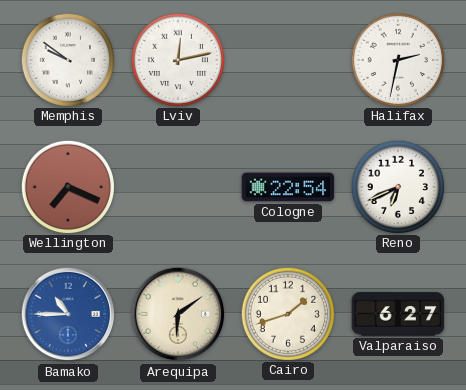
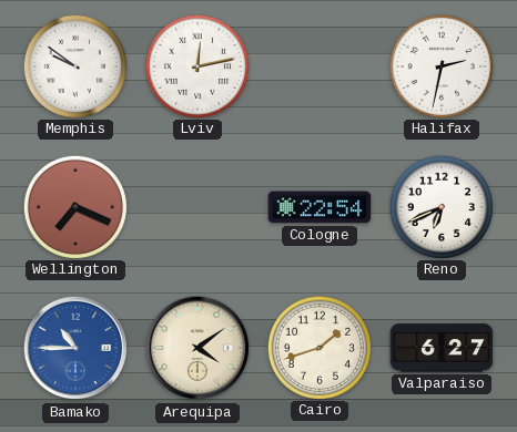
Arequipa: 6:09 -> 4:09
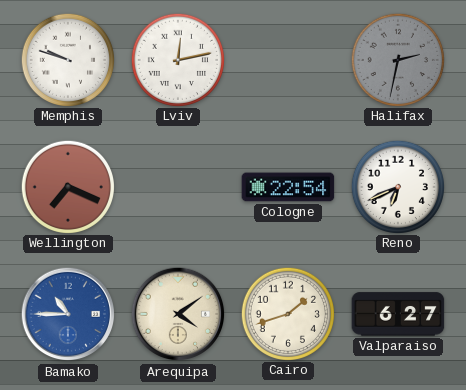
Memphis: 9:51 -> 9:48
Halifax dial: white -> grey
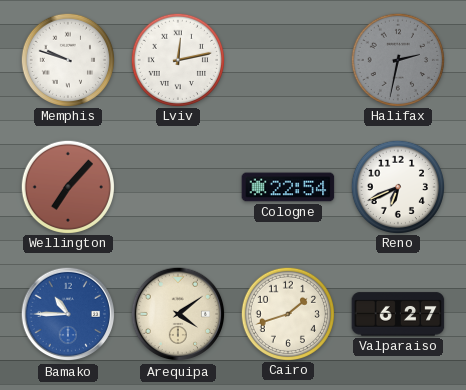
Wellington: 7:19 -> 7:07
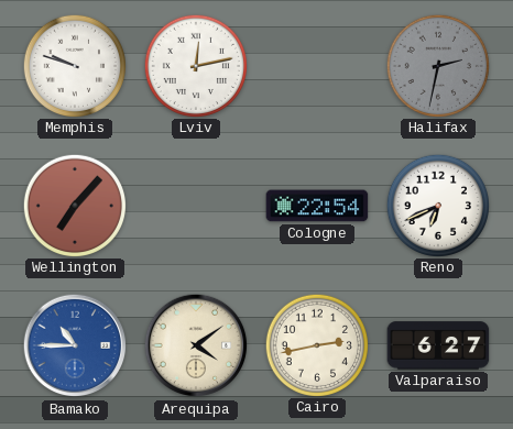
Cairo: 1:42 -> 2:43
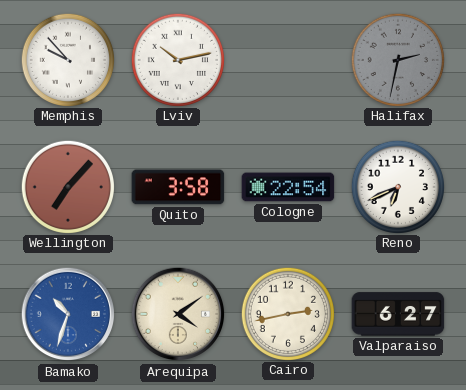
Memphis: 9:48 -> 9:53
Lviv: 12:13 -> 10:13
Quito: none -> 3:58
Bamako: 10:45 -> 10:33
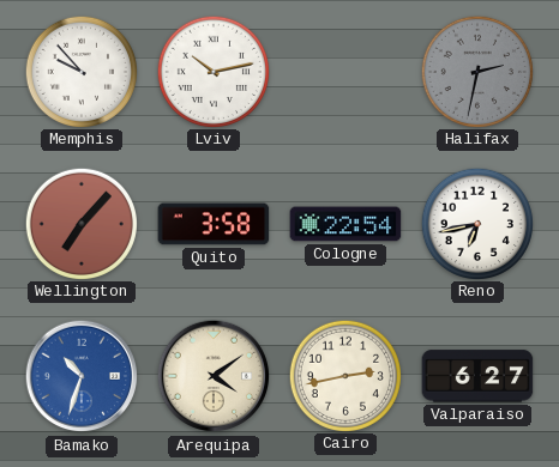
Reno: 6:41 -> 6:43
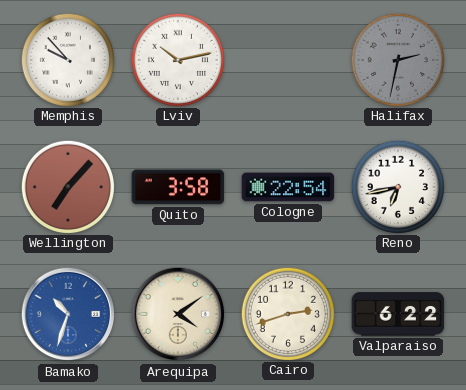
Cairo: 2:43 -> 2:42
Valparaiso: 6:27 -> 6:22
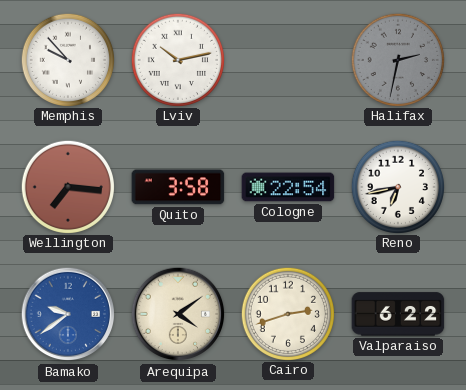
Wellington: 7:07 -> 7:16
Bamako: 10:33 -> 9:39
